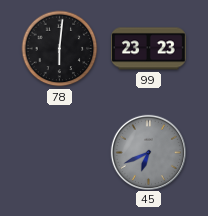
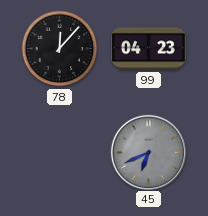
78: 6:01 -> 12:07
99: 23:23 -> 04:23
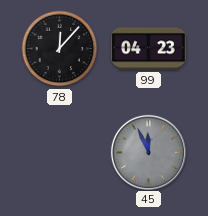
45: 6:41 -> 11:56
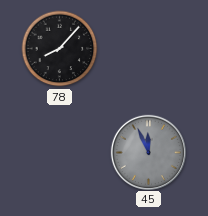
78: 12:07 -> 8:07
99: 04:23 -> none
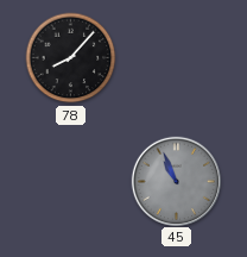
45: 11:56 -> 10:56
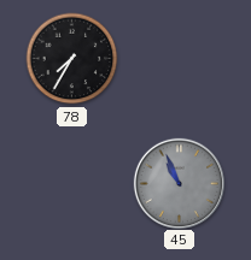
78: 8:07 -> 7:35
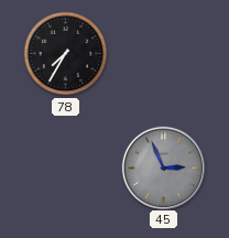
45: 10:56 -> 2:56
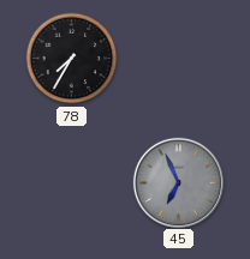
45: 2:56 -> 6:56
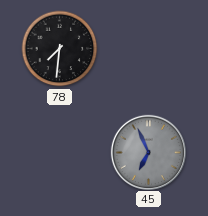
78: 7:35 -> 7:31
